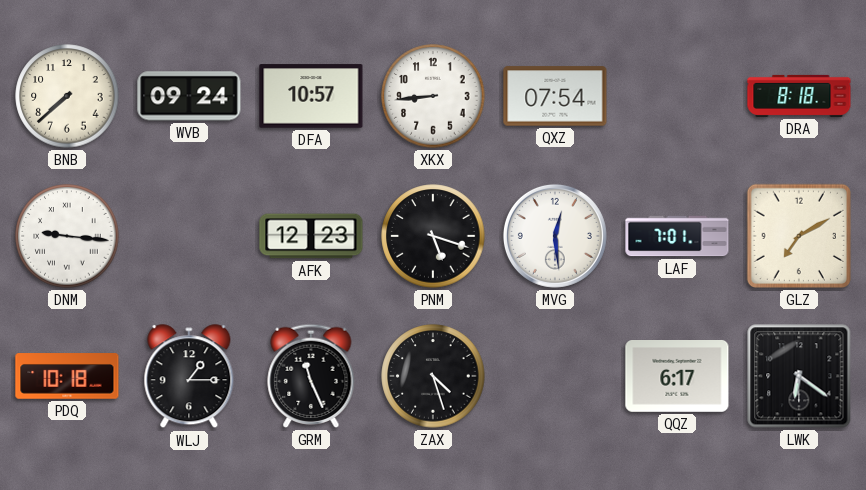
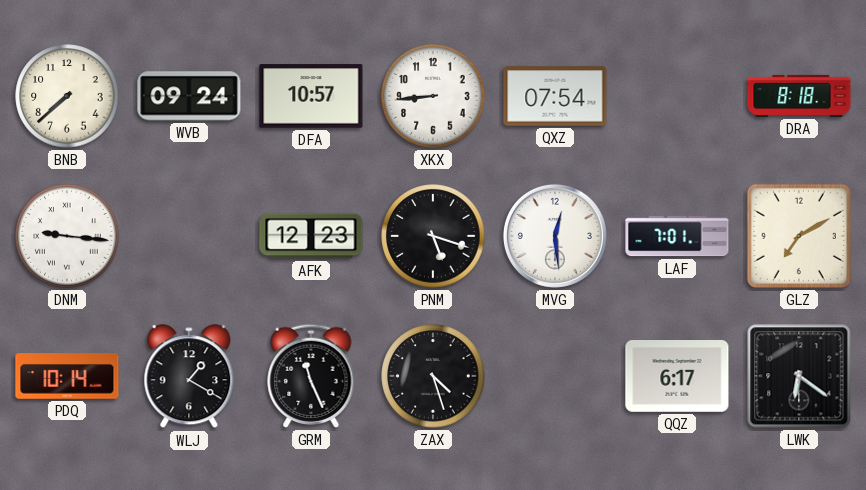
PDQ: 10:18 -> 10:14
WLJ: 1:15 -> 1:20
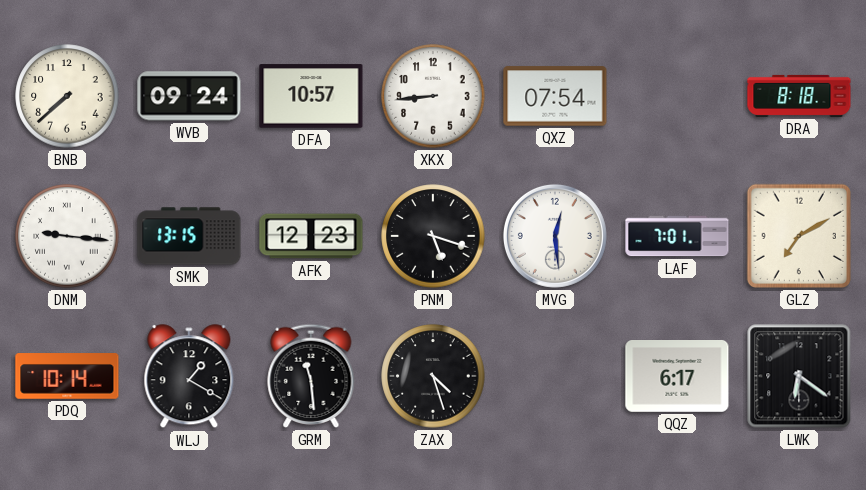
SMK: none -> 13:15
GRM: 11:26 -> 11:29
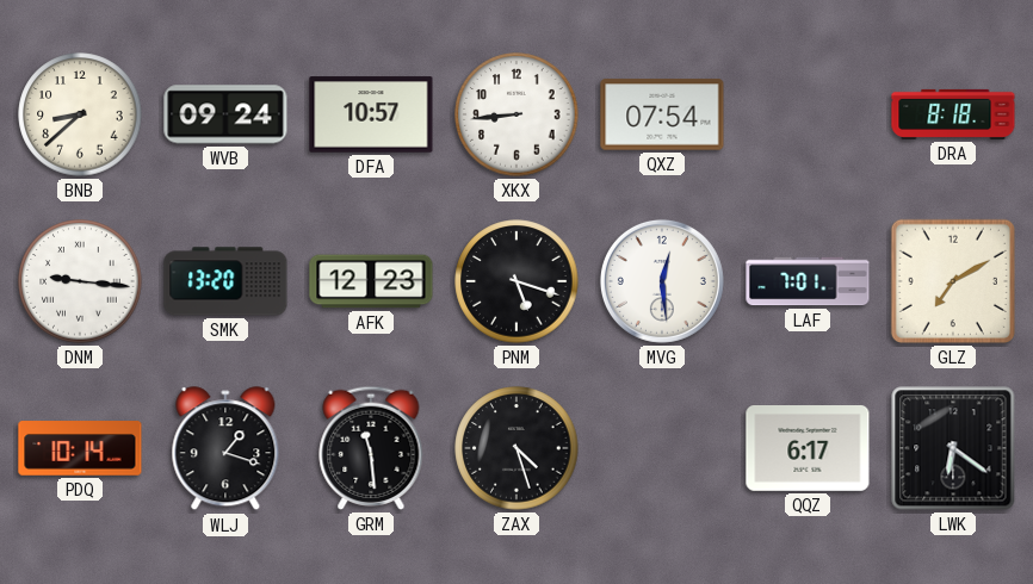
BNB: 7:38 -> 8:38
SMK: 13:15 -> 13:20
WLJ: 1:20 -> 1:18
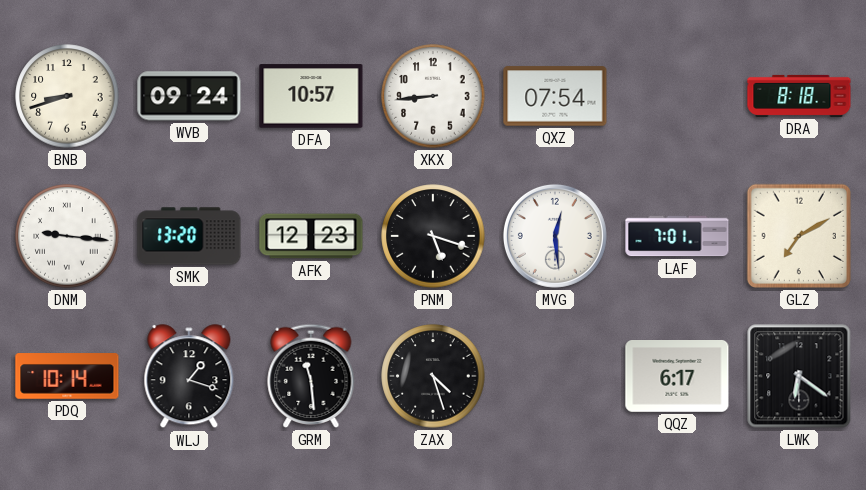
BNB: 8:38 -> 8:42
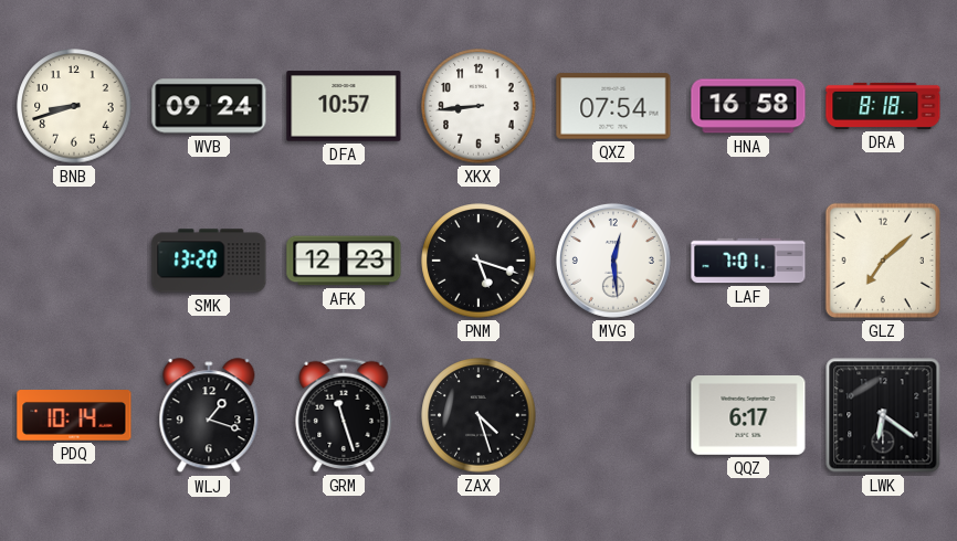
HNA: none -> 16:58
DNM: 9:16 -> none
GLZ: 7:10 -> 7:08
GRM: 11:29 -> 11:27
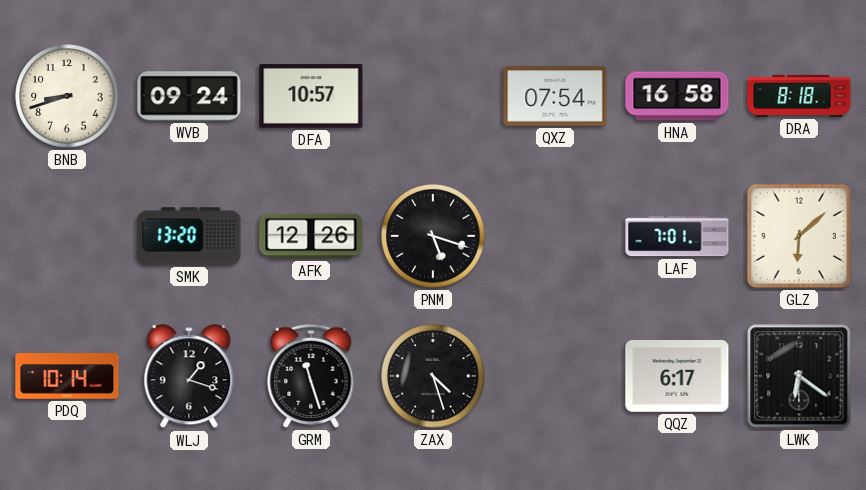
XKX: 8:44 -> none
AFK: 12:23 -> 12:26
MVG: 12:29 -> none
GLZ: 7:08 -> 6:08
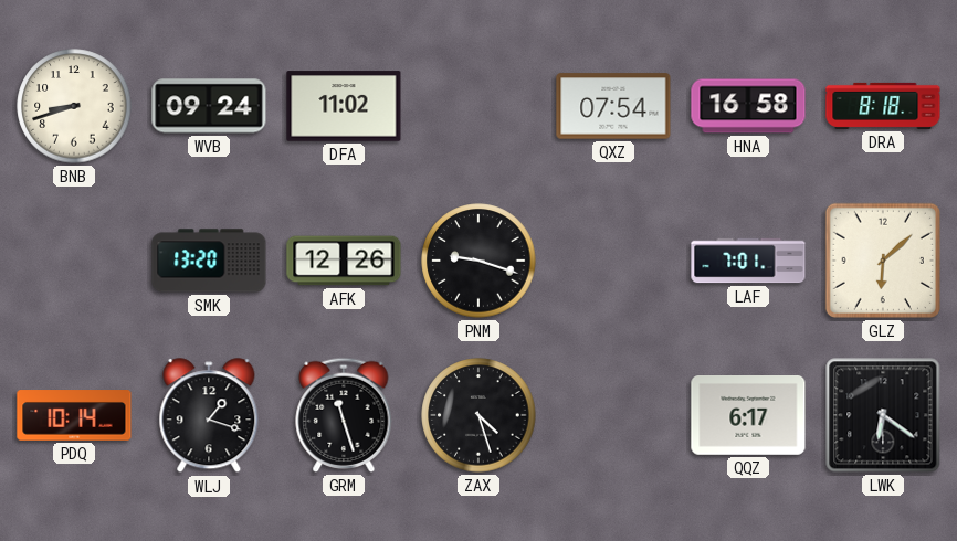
DFA: 10:57 -> 11:02
PNM: 5:18 -> 9:18
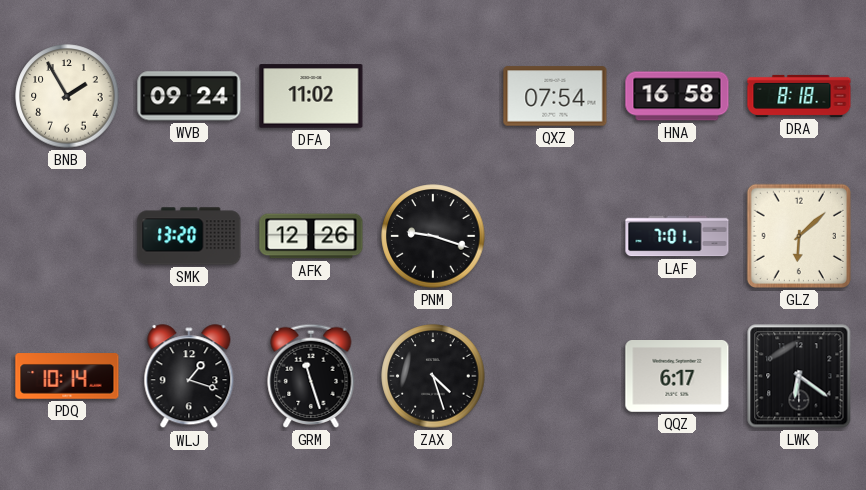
BNB: 8:42 -> 1:55
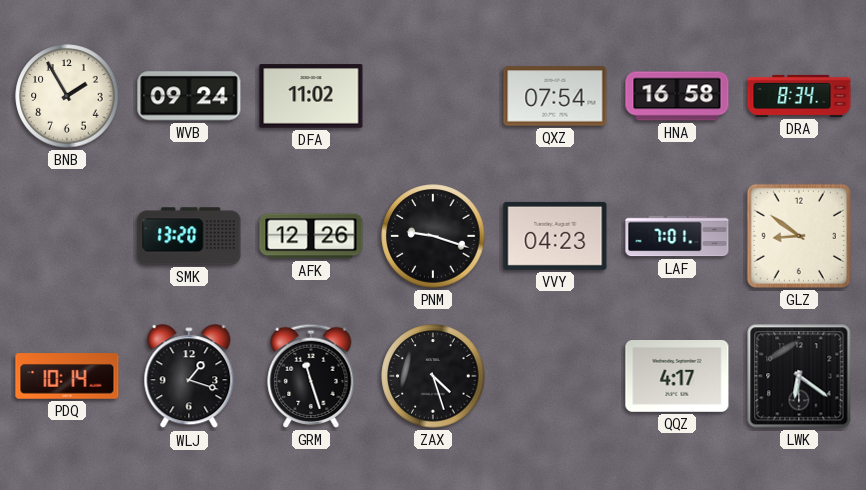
DRA: 8:18 -> 8:34
VVY: none -> 04:23
GLZ: 6:08 -> 8:51
QQZ: 6:17 -> 4:17
